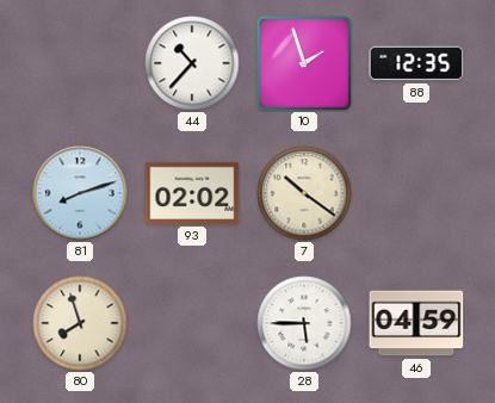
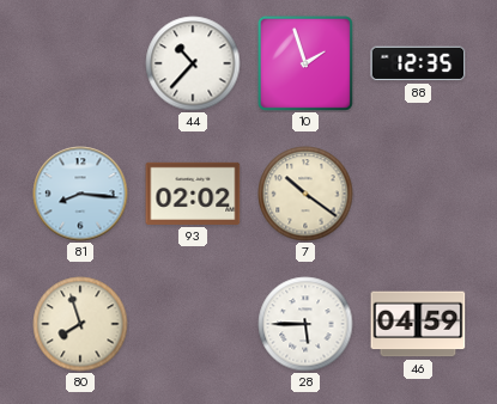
81: 8:12 -> 8:16
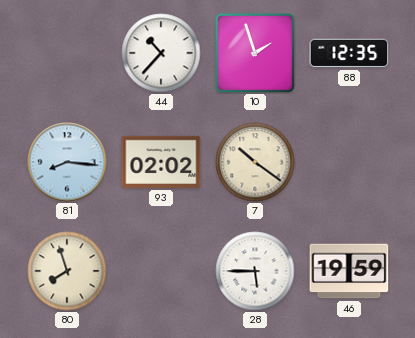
46: 04:59 -> 19:59
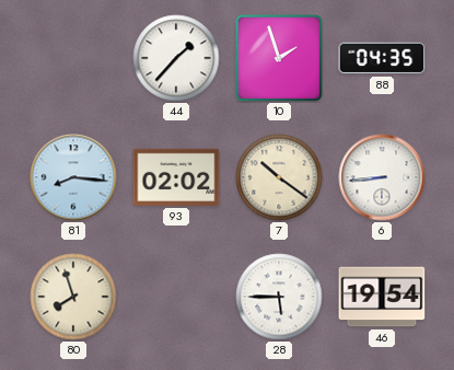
44: 10:37 -> 1:37
88: 12:35 -> 04:35
6: none -> 8:44
46: 19:59 -> 19:54
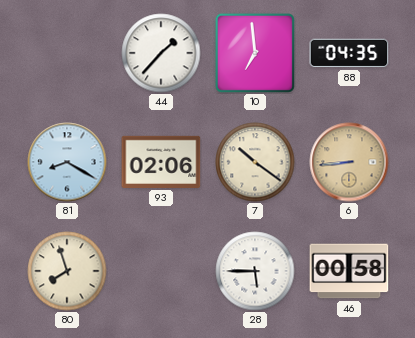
10: 1:57 -> 6:59
81: 8:16 -> 8:20
93: 02:02 -> 02:06
6 dial: white -> champagne
46: 19:54 -> 00:58
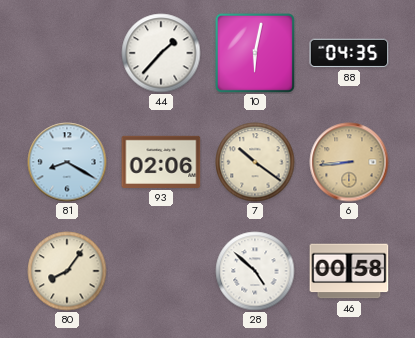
10: 6:59 -> 6:02
80: 7:57 -> 8:06
28: 5:45 -> 4:52
